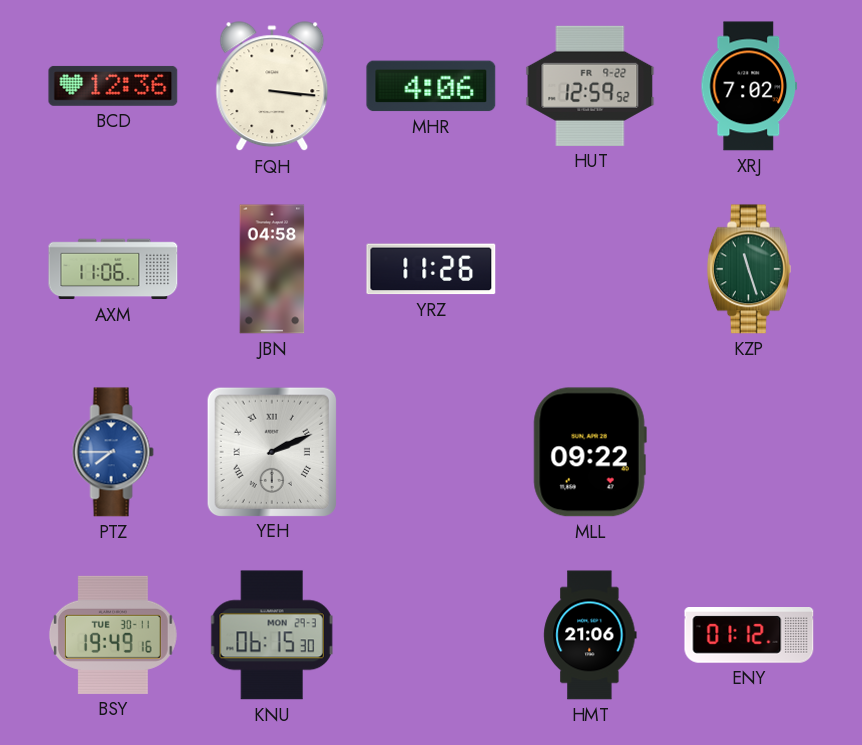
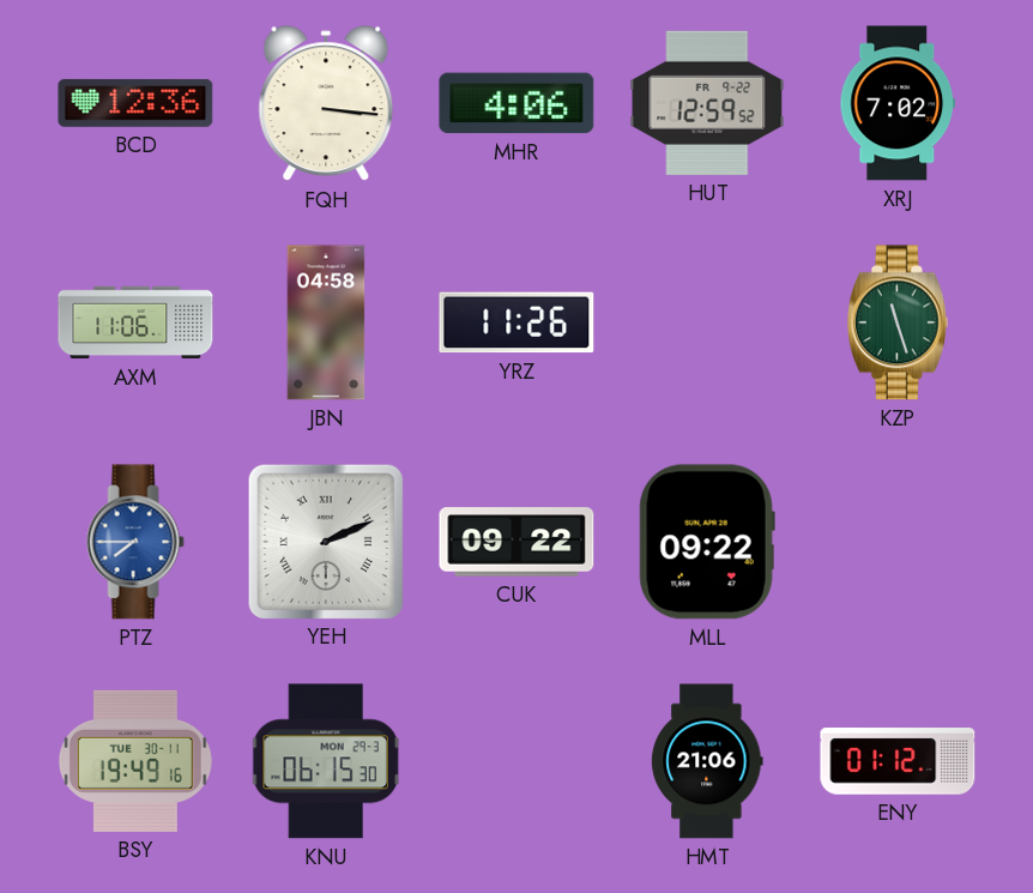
CUK: none -> 09:22
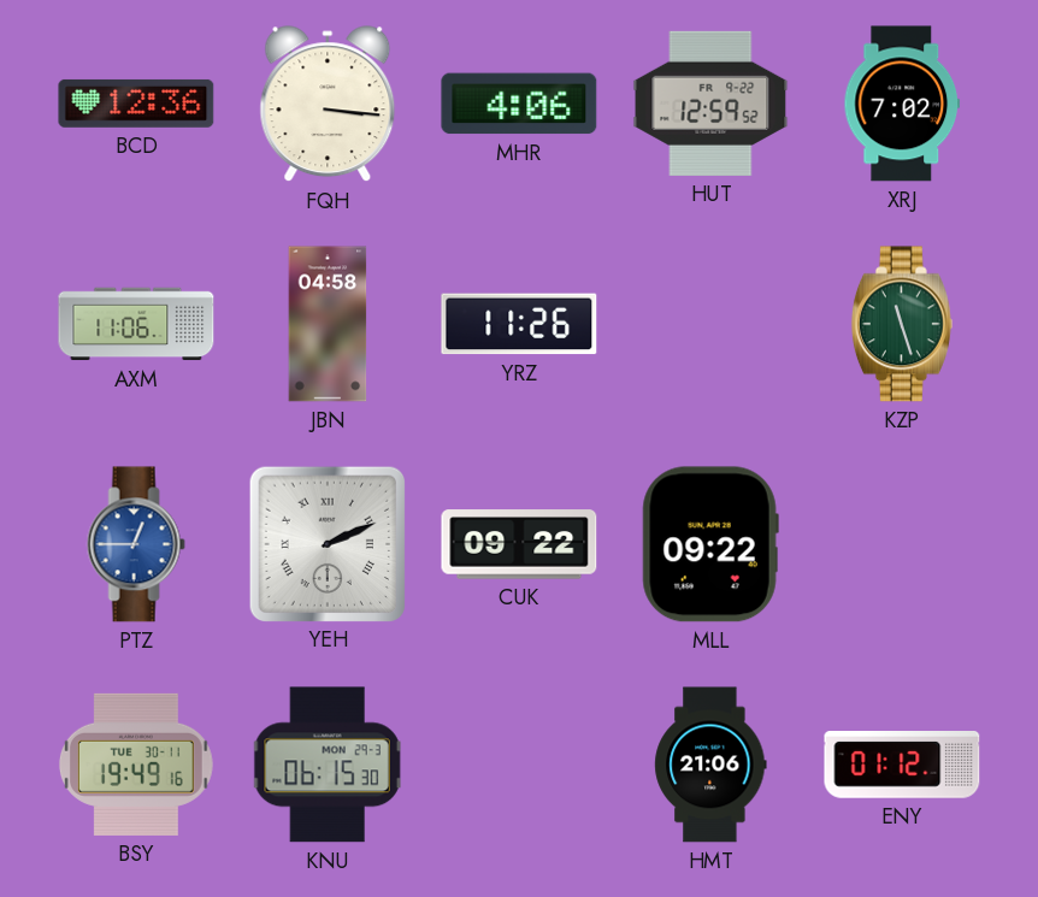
PTZ: 7:45 -> 12:45
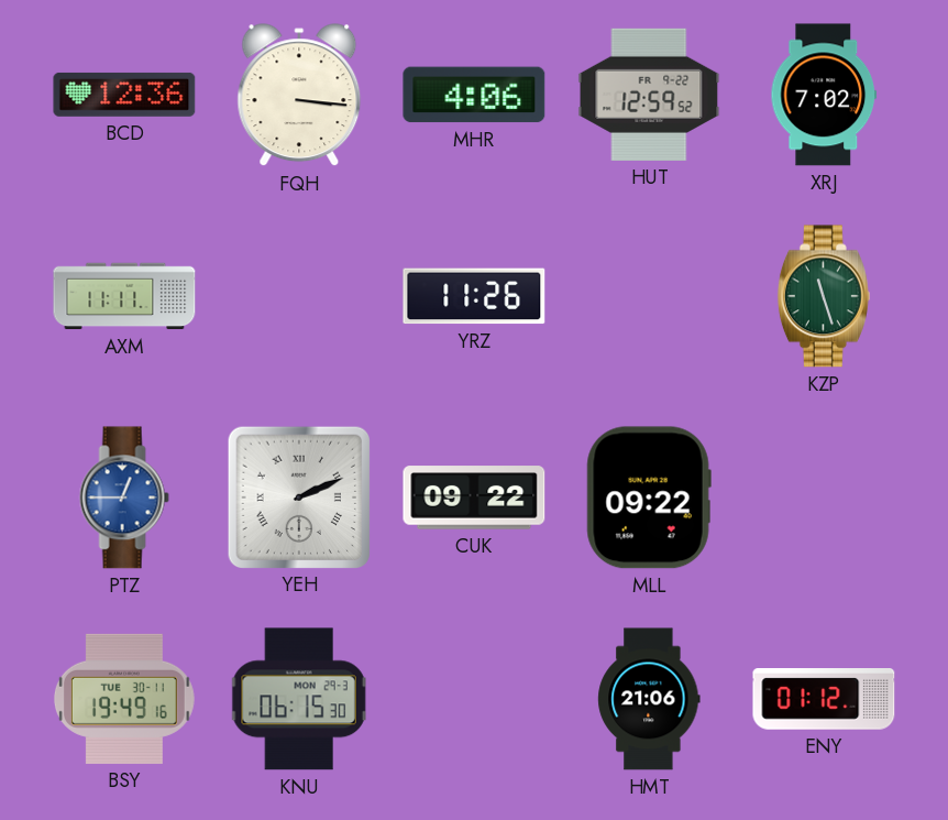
AXM: 11:06 -> 11:11
JBN: 04:58 -> none
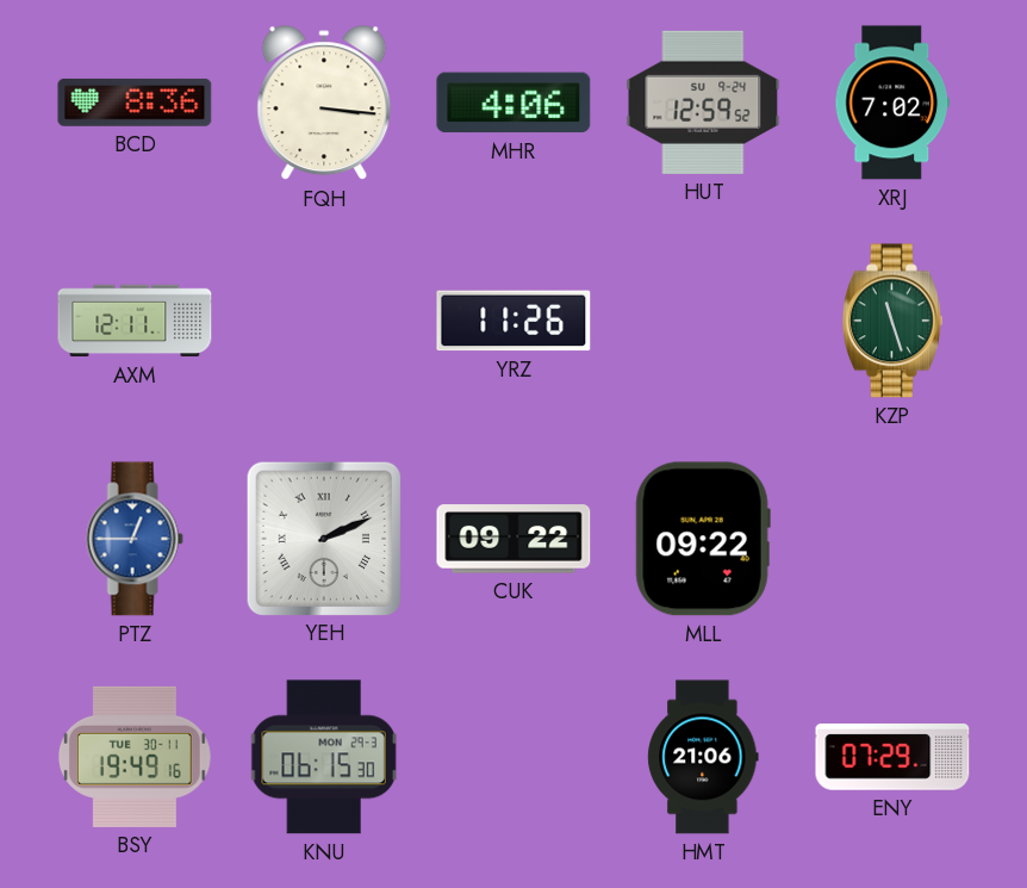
BCD: 12:36 -> 8:36
HUT date: FR 9-22 -> SU 9-24
AXM: 11:11 -> 12:11
ENY: 01:12 -> 07:29
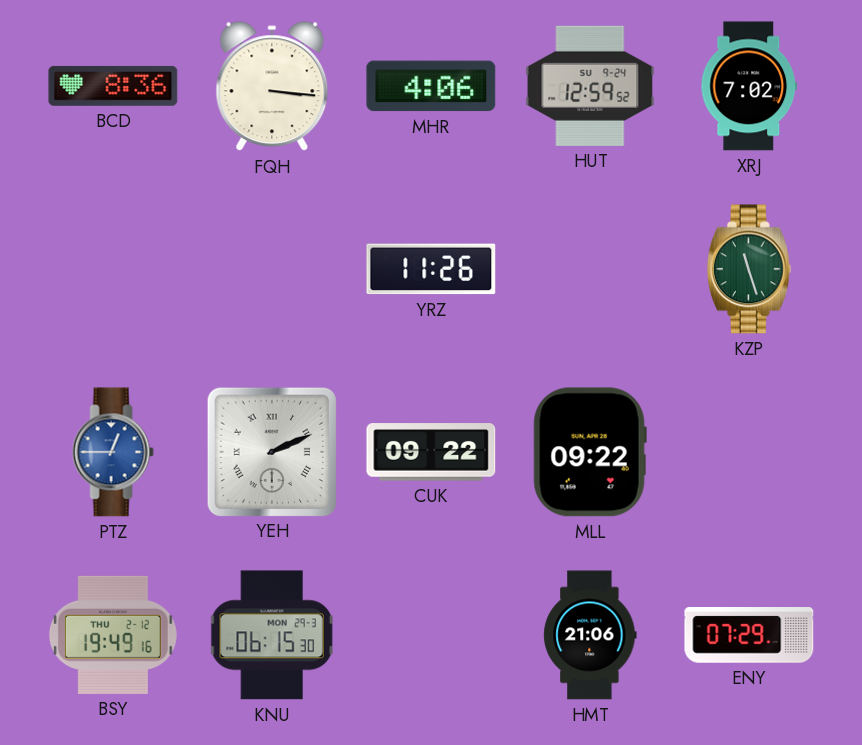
AXM: 12:11 -> none
BSY date: TUE 30-11 -> THU 2-12
